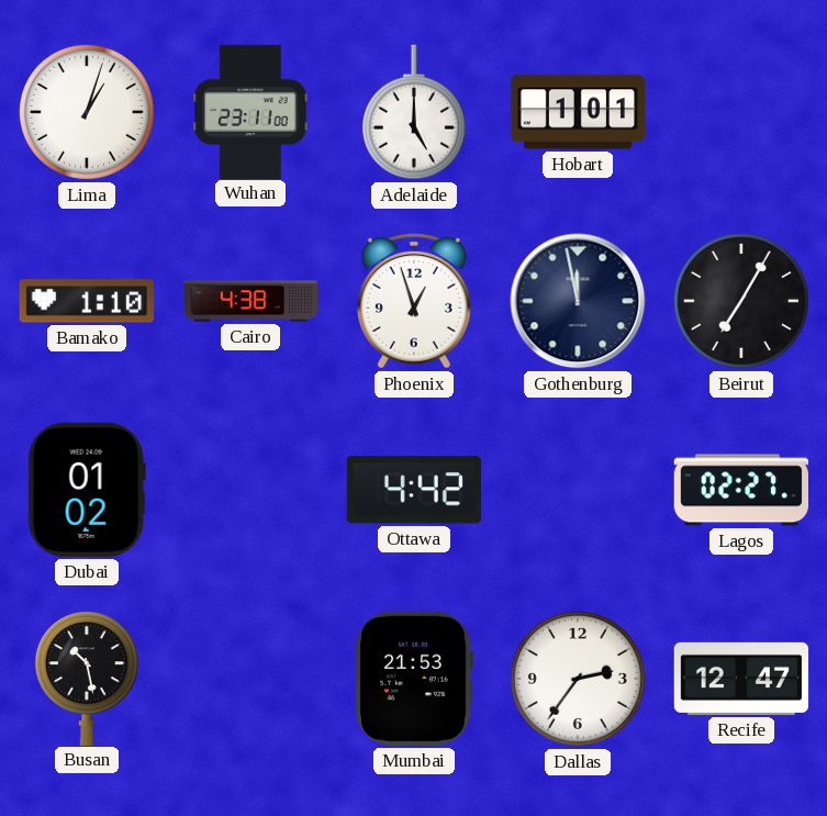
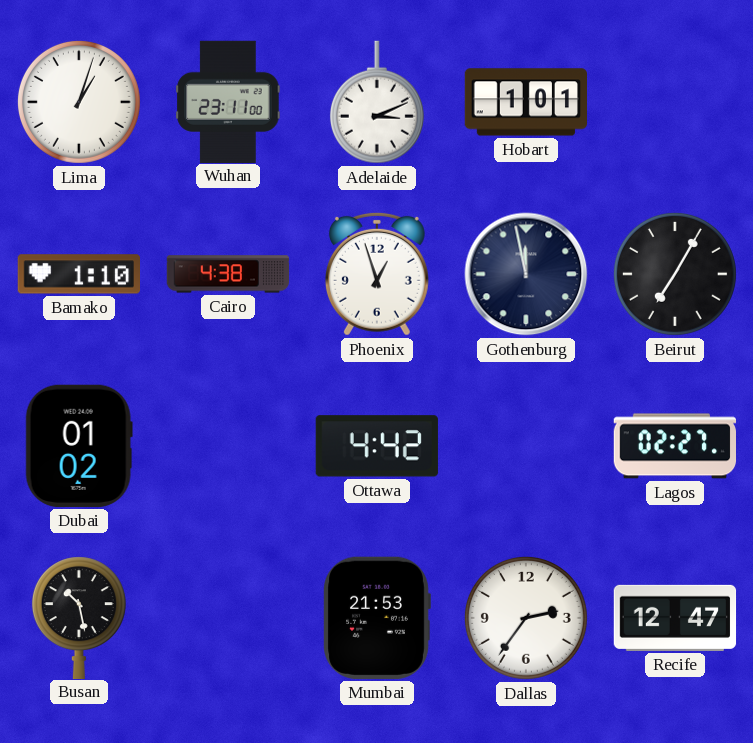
Adelaide: 5:00 -> 3:11
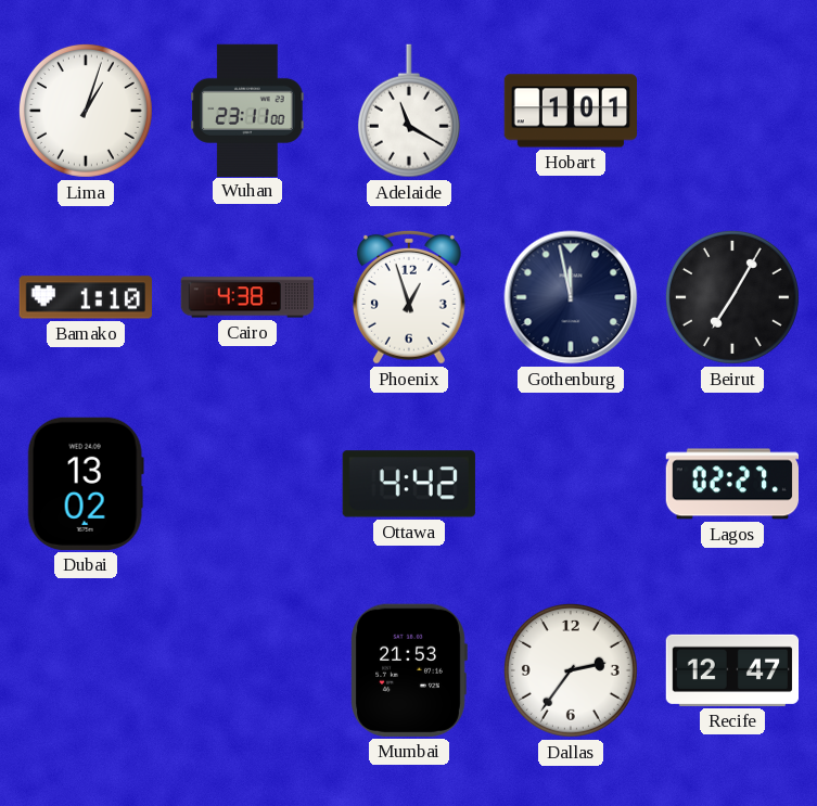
Adelaide: 3:11 -> 11:20
Dubai: 01:02 -> 13:02
Busan: 10:28 -> none
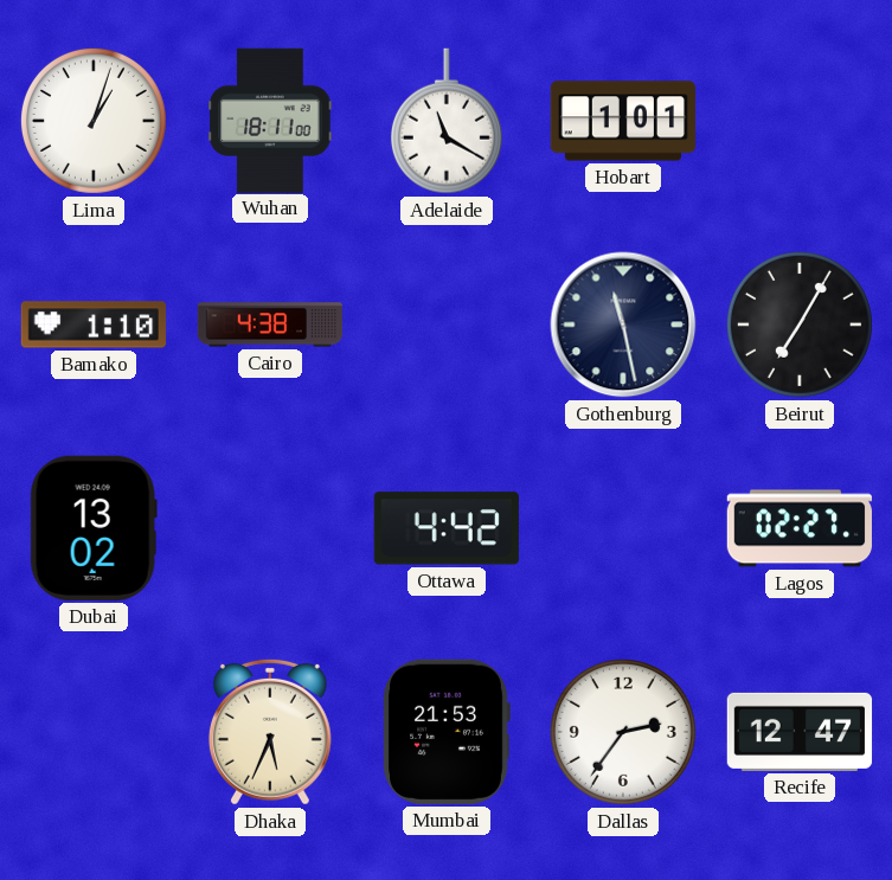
Wuhan: 23:11 -> 18:11
Phoenix: 12:57 -> none
Gothenburg: 11:58 -> 11:28
Dhaka: none -> 5:34
